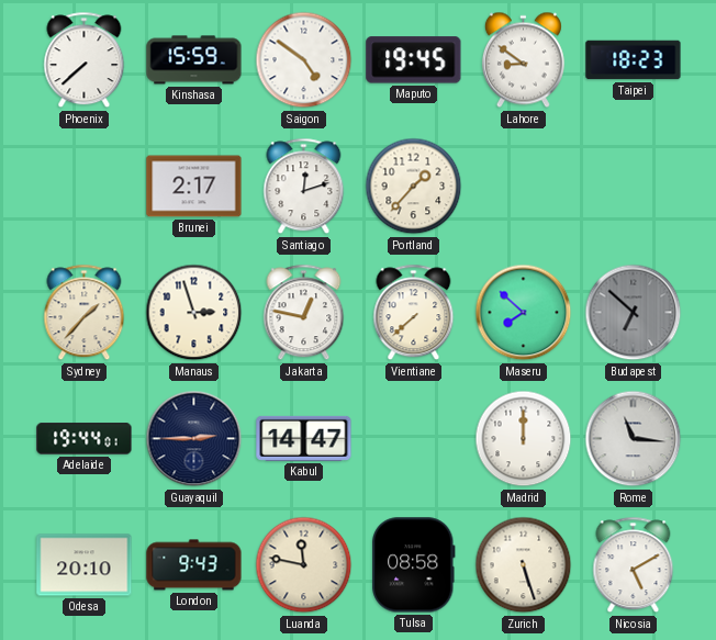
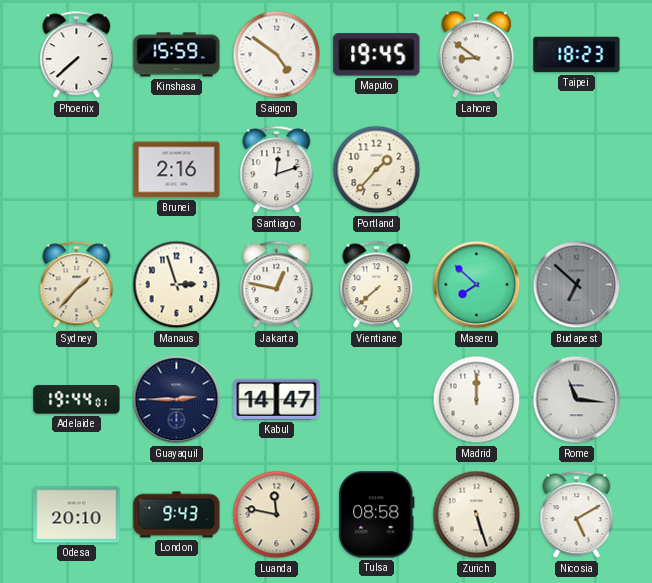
Brunei: 2:17 -> 2:16
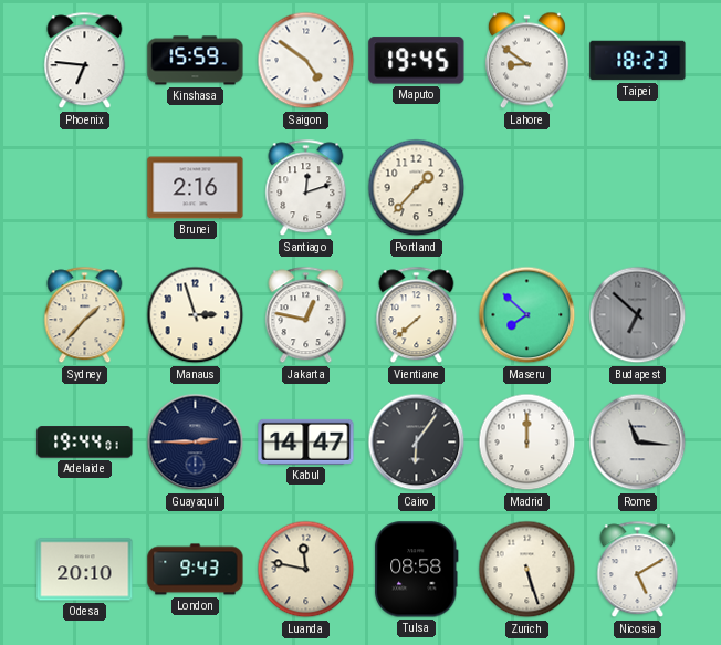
Phoenix: 7:38 -> 6:46
Cairo: none -> 6:06
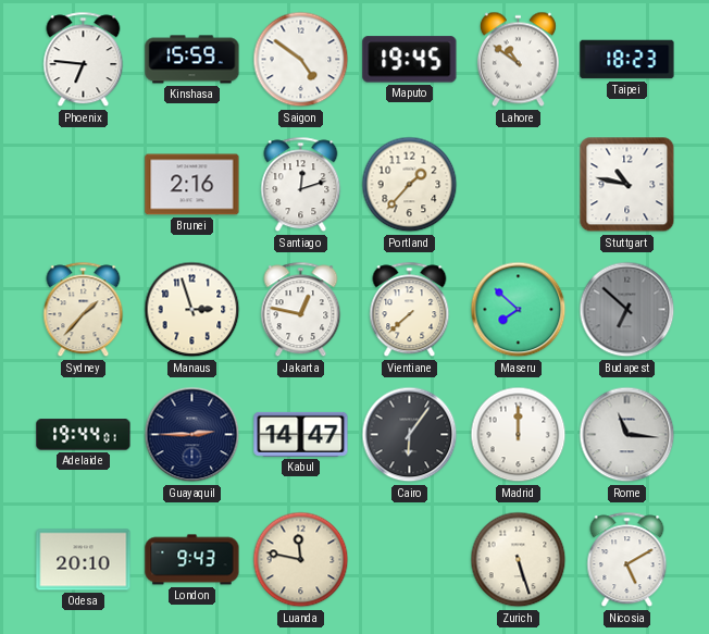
Lahore: 8:51 -> 10:51
Stuttgart: none -> 10:47
Tulsa: 08:58 -> none
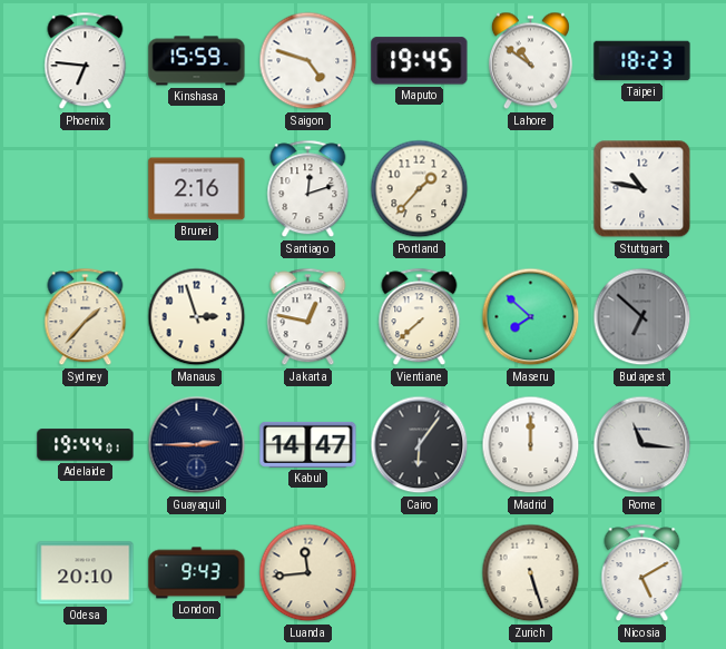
Saigon: 4:51 -> 4:48
Luanda: 11:47 -> 11:44
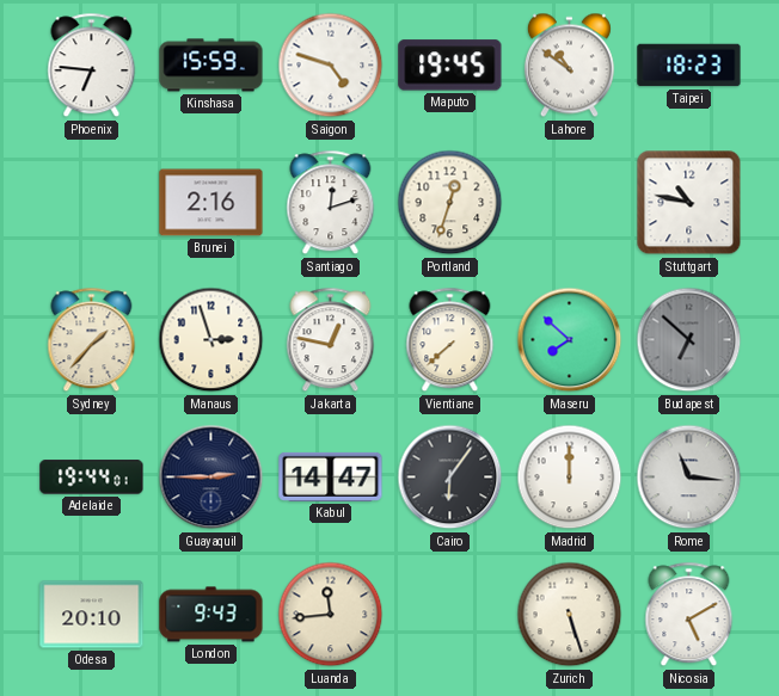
Portland: 1:37 -> 12:33
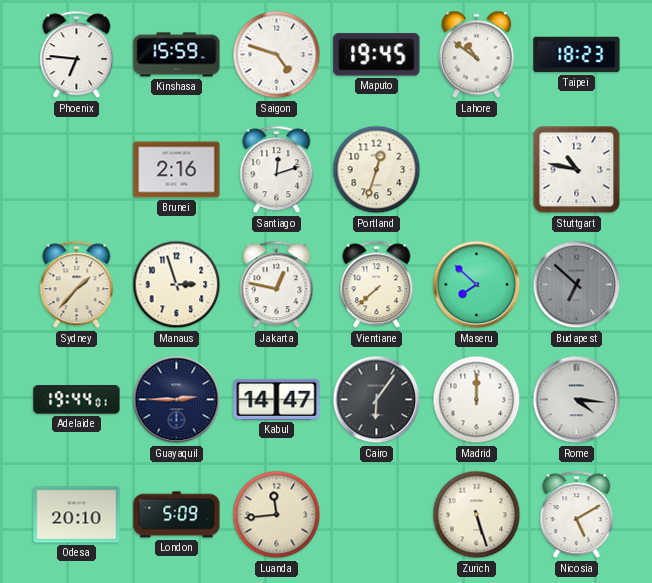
Rome: 11:16 -> 4:16
London: 9:43 -> 5:09
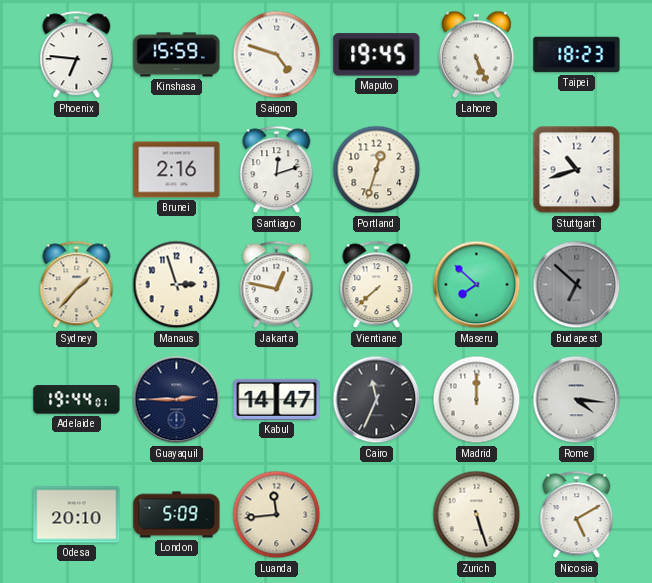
Lahore: 10:51 -> 5:26
Stuttgart: 10:47 -> 10:42
Cairo: 6:06 -> 11:34
